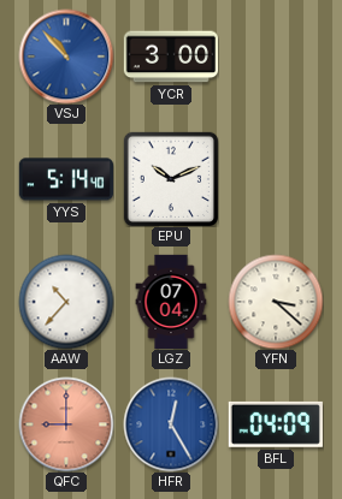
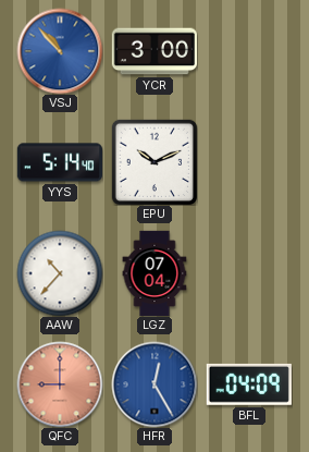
YFN: 3:22 -> none
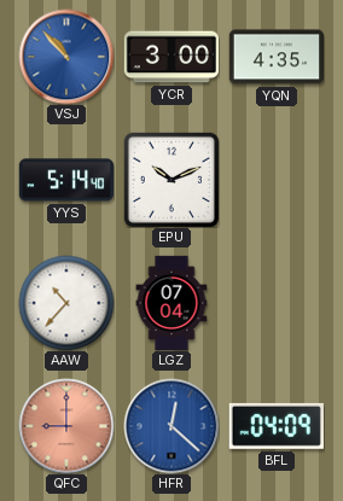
YQN: none -> 4:35
HFR: 12:25 -> 12:22
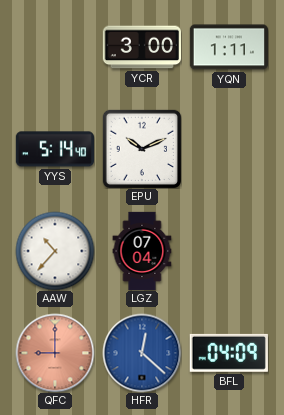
VSJ: 10:53 -> none
YQN: 4:35 -> 1:11
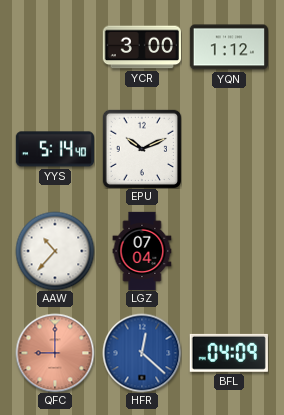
YQN: 1:11 -> 1:12
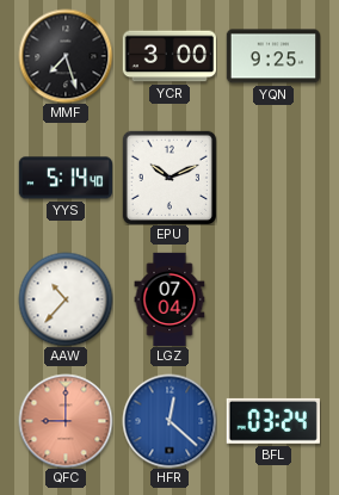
MMF: none -> 7:27
YQN: 1:12 -> 9:25
BFL: 04:09 -> 03:24
